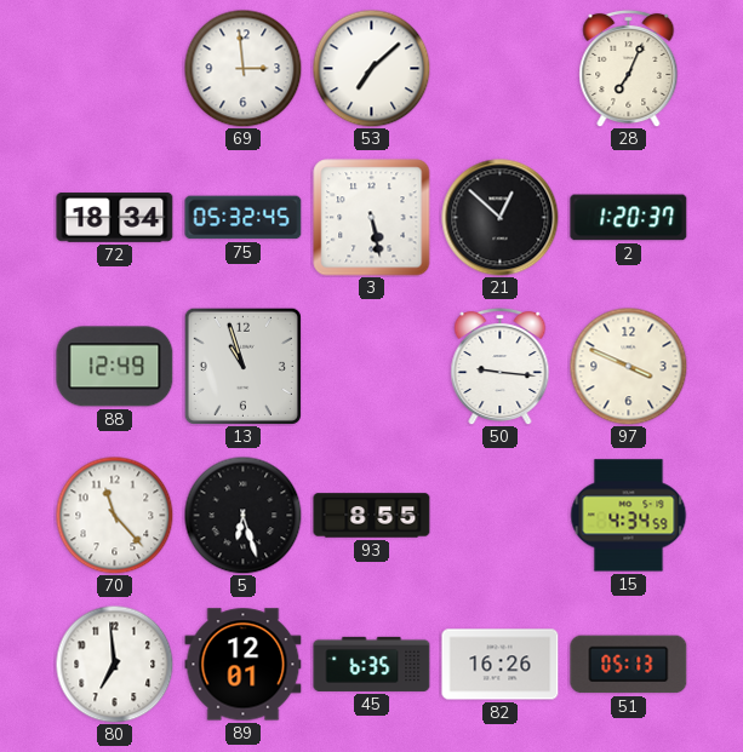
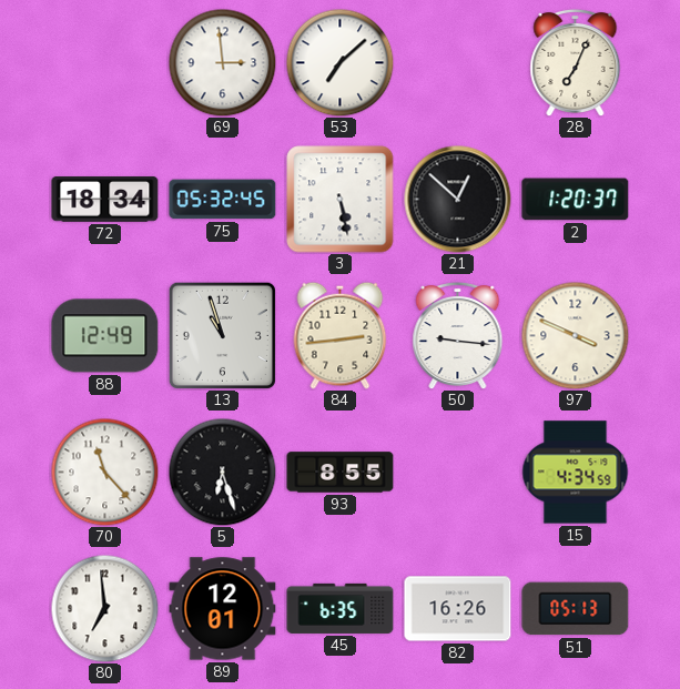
84: none -> 2:44
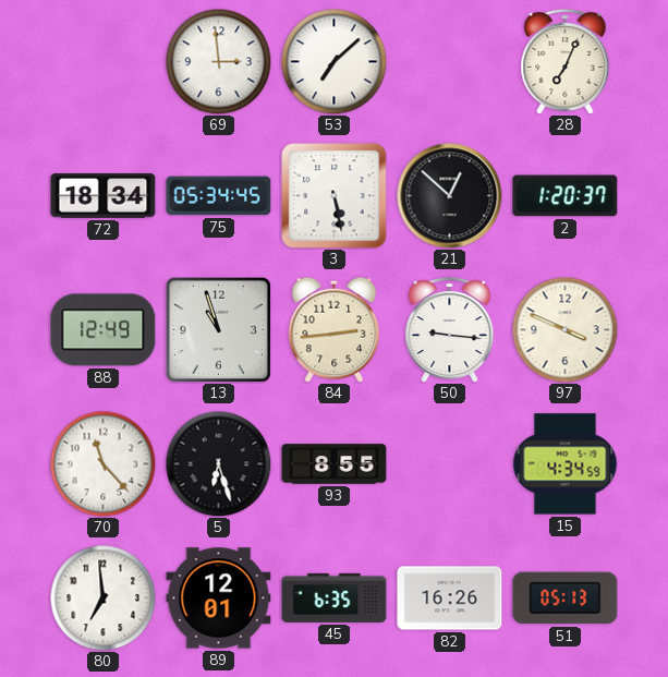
75: 05:32 -> 05:34
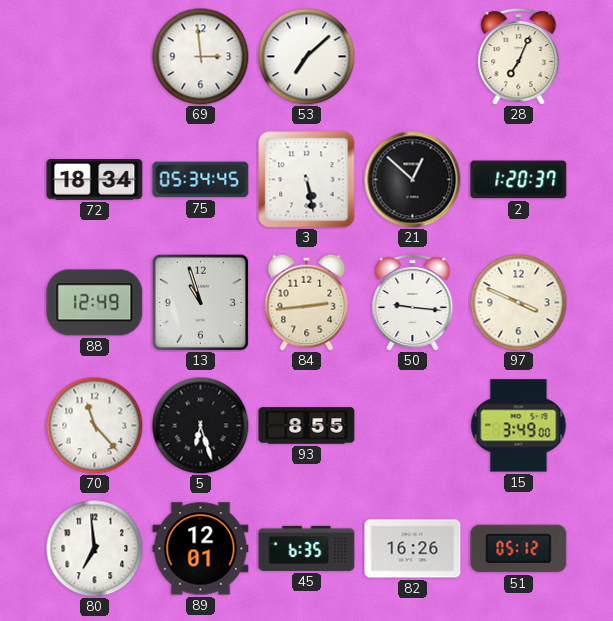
15: 4:34 -> 3:49
51: 05:13 -> 05:12
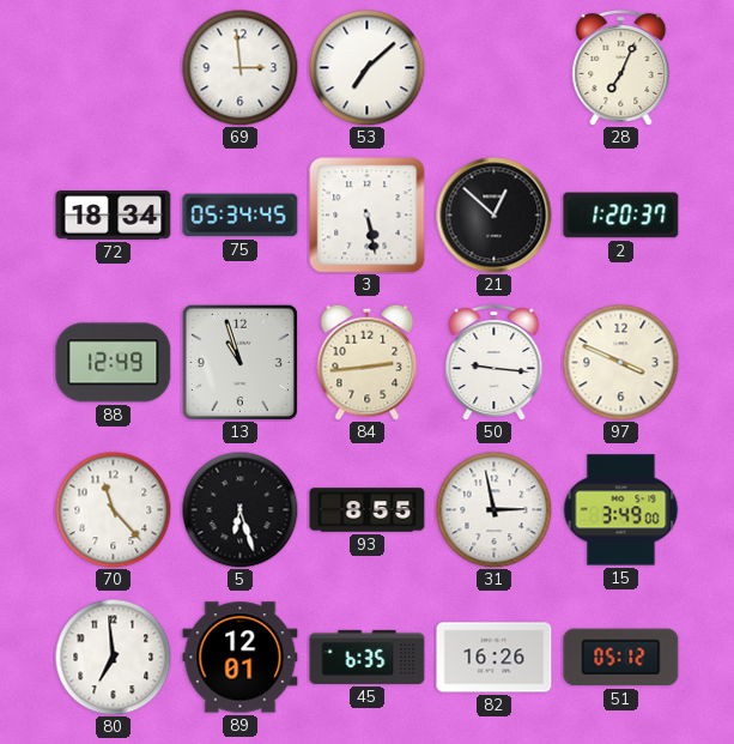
31: none -> 2:58
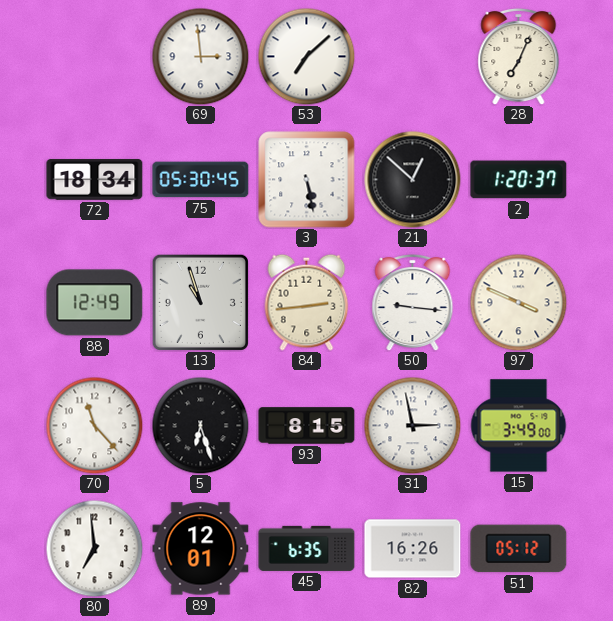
75: 05:34 -> 05:30
93: 8:55 -> 8:15
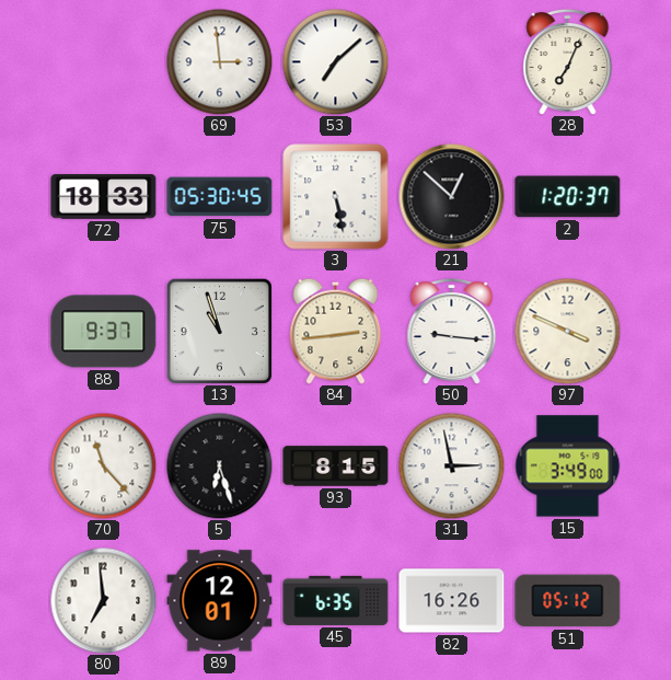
72: 18:34 -> 18:33
88: 12:49 -> 9:37
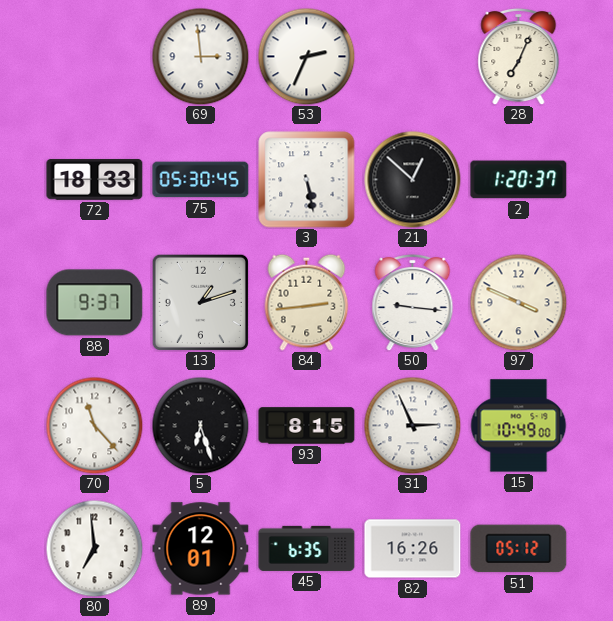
53: 7:08 -> 2:34
13: 10:57 -> 1:12
31: 2:58 -> 2:56
15: 3:49 -> 10:49
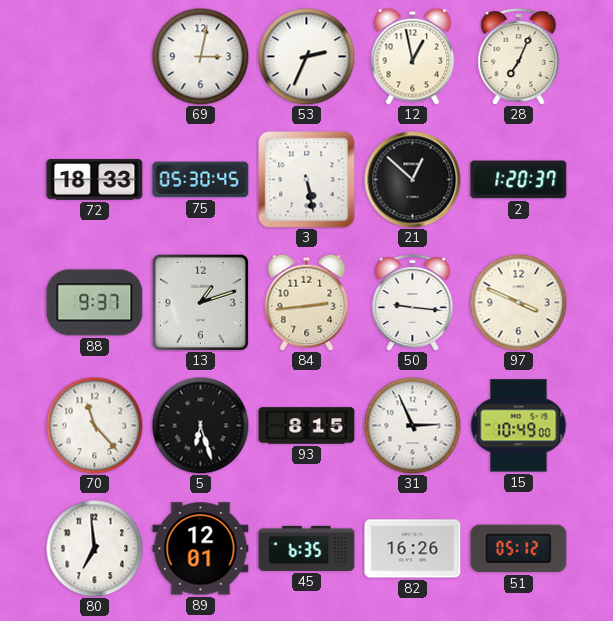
69: 2:59 -> 3:02
12: none -> 12:58
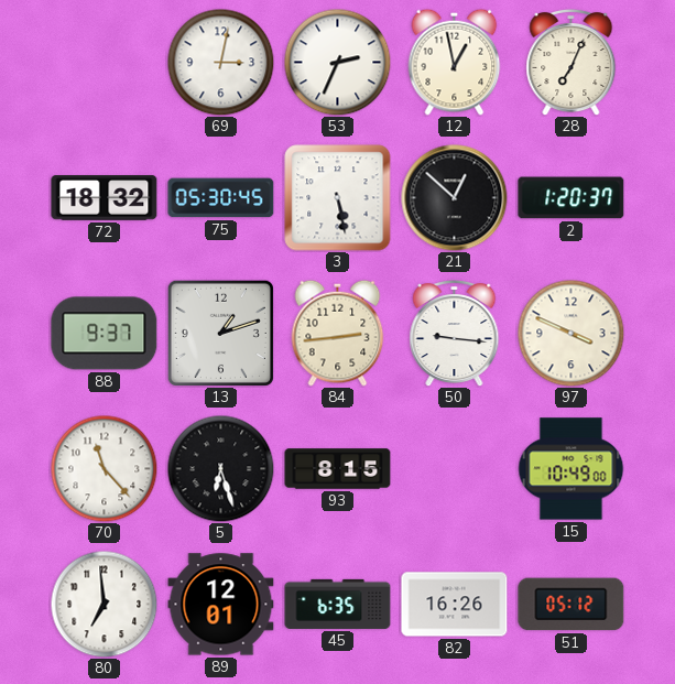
72: 18:33 -> 18:32
31: 2:56 -> none
